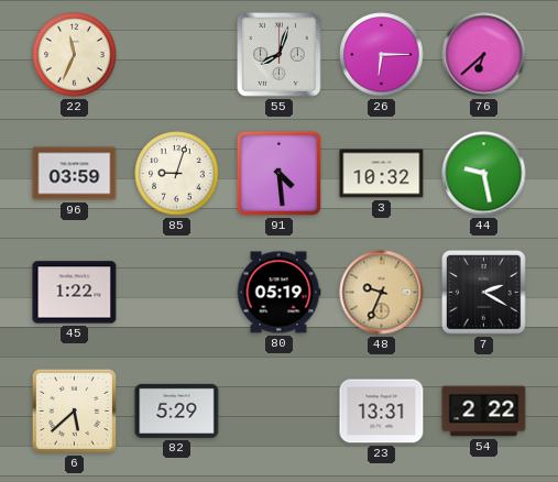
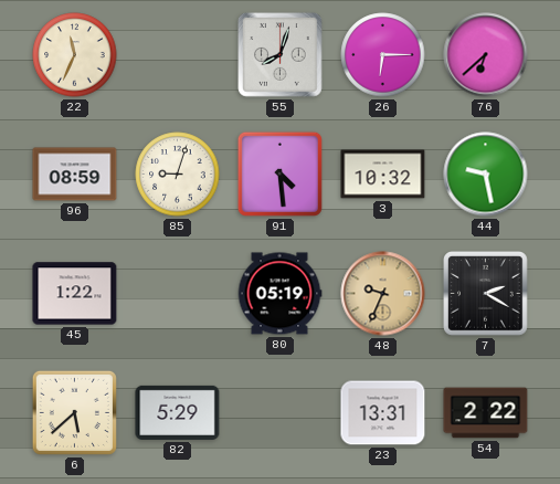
96: 03:59 -> 08:59
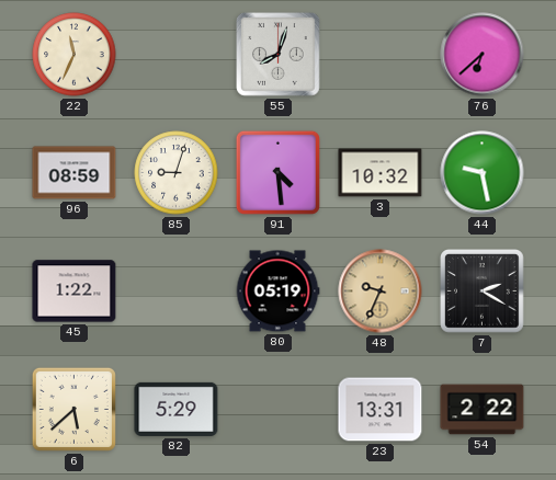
26: 6:15 -> none
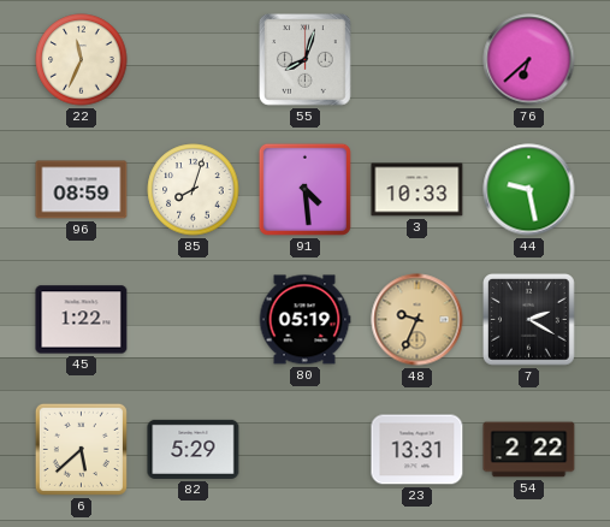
85: 9:03 -> 8:03
3: 10:32 -> 10:33
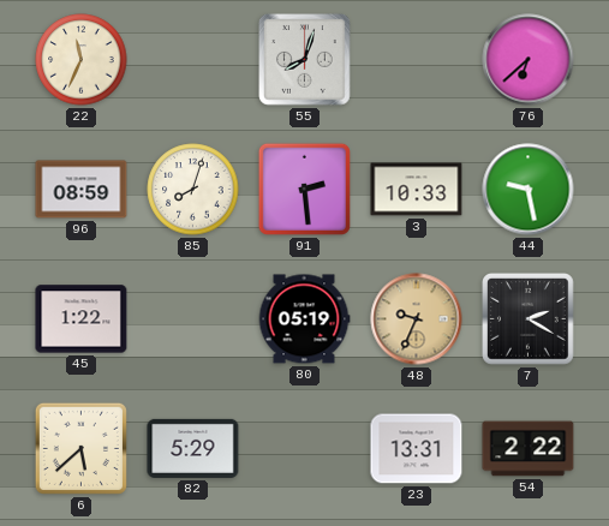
91: 4:29 -> 2:29
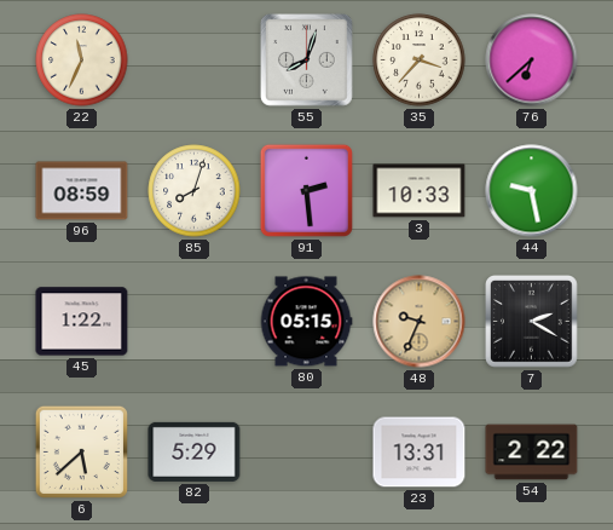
35: none -> 3:37
80: 05:19 -> 05:15
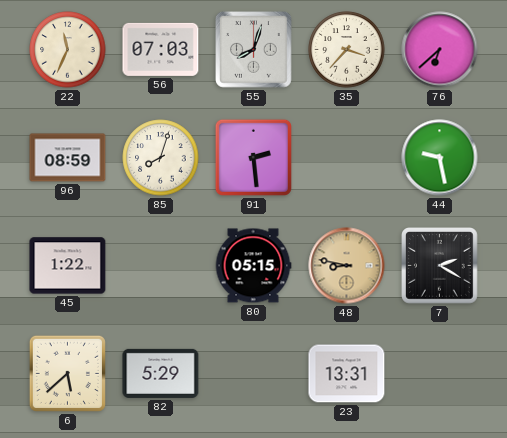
56: none -> 07:03
3: 10:33 -> none
48: 9:34 -> 8:47
54: 2:22 -> none
